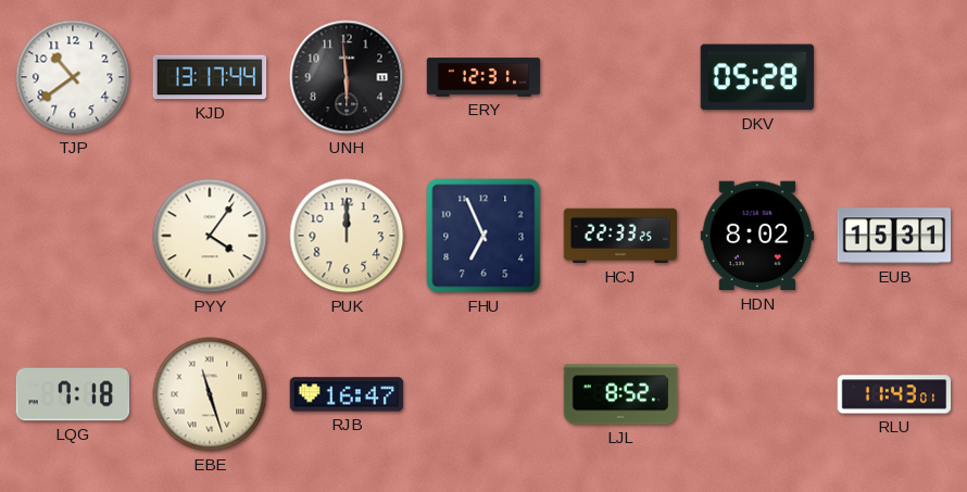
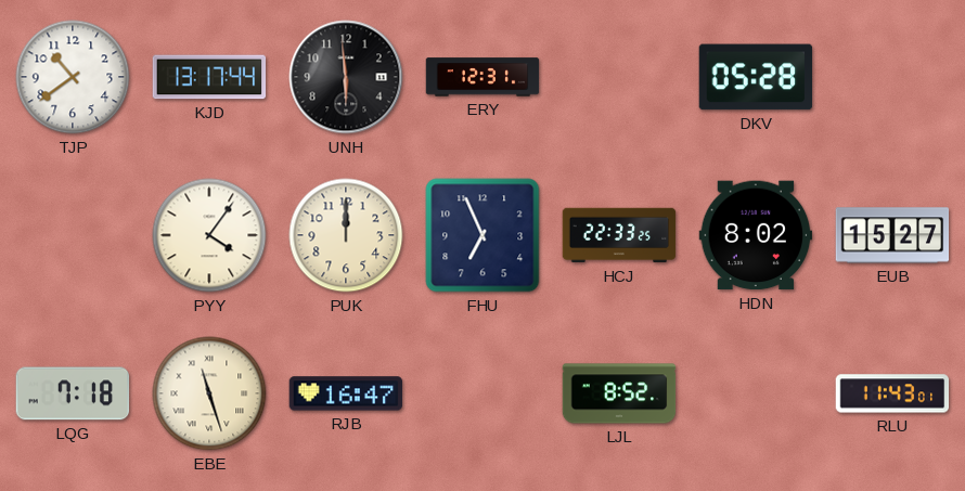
EUB: 15:31 -> 15:27
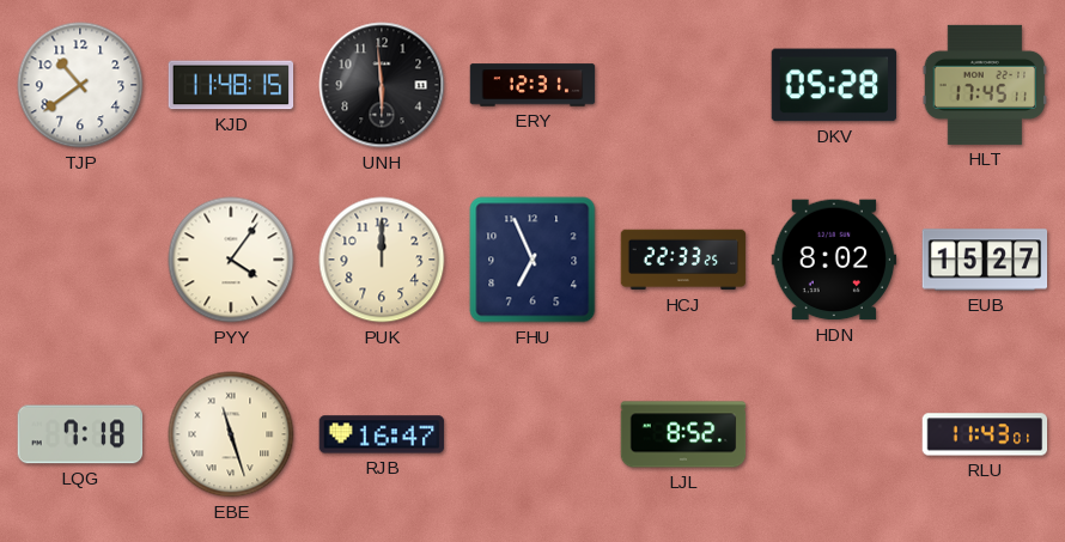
KJD: 13:17 -> 11:48
HLT: none -> 17:45
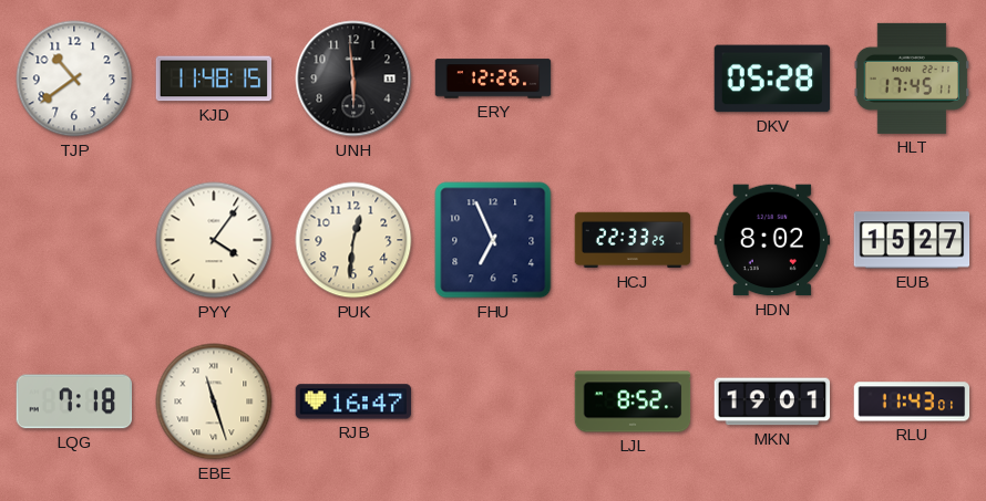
ERY: 12:31 -> 12:26
PUK: 12:00 -> 12:31
MKN: none -> 19:01
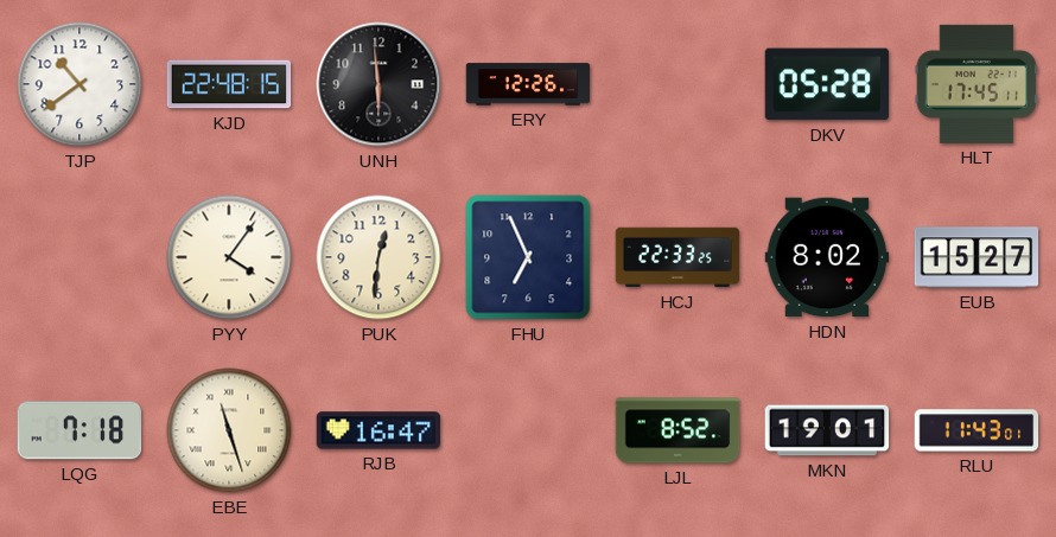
KJD: 11:48 -> 22:48
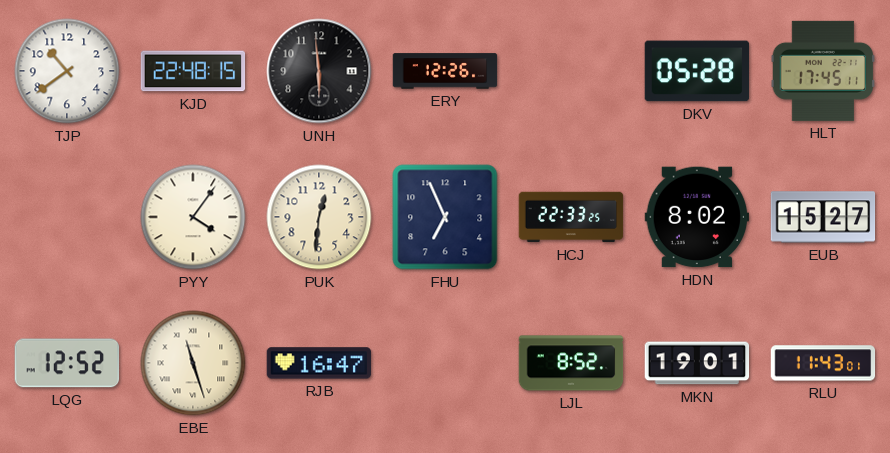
LQG: 7:18 -> 12:52
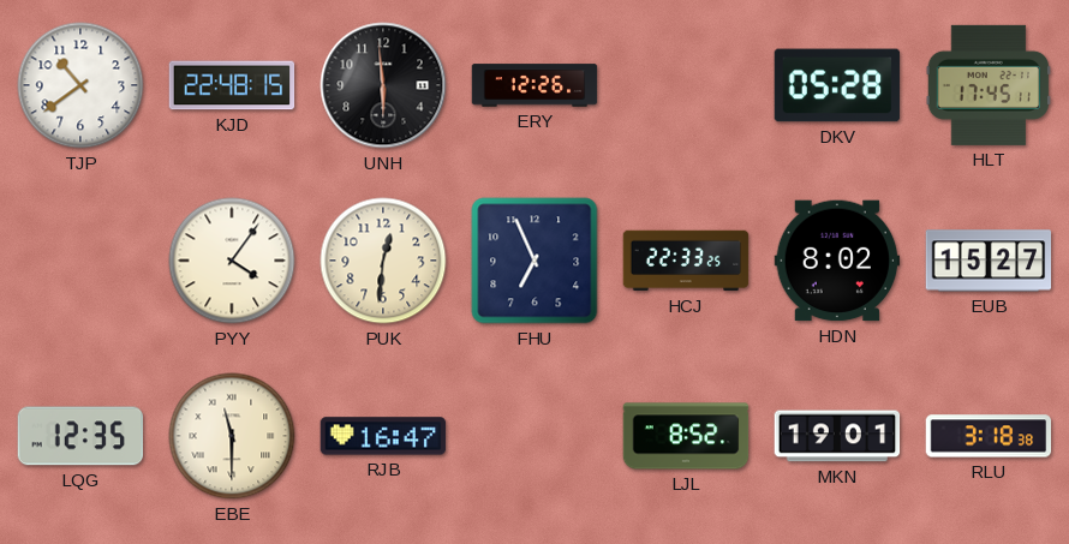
LQG: 12:52 -> 12:35
EBE: 11:27 -> 11:30
RLU: 11:43 -> 3:18
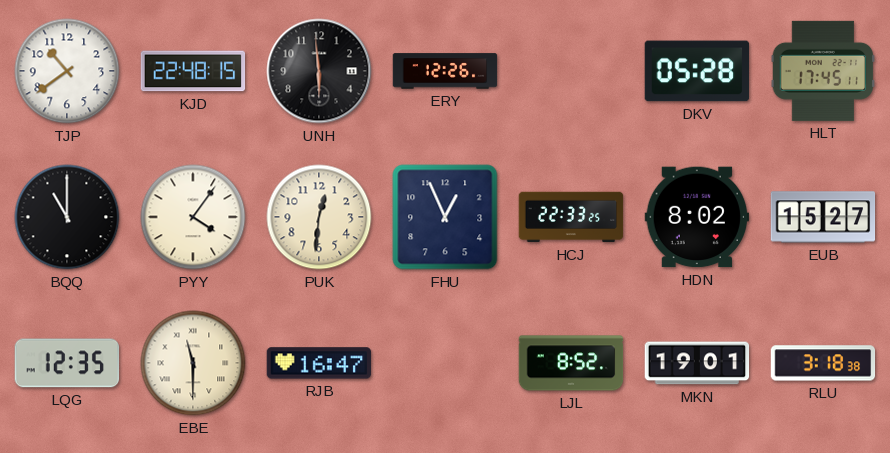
BQQ: none -> 11:00
FHU: 6:56 -> 12:56
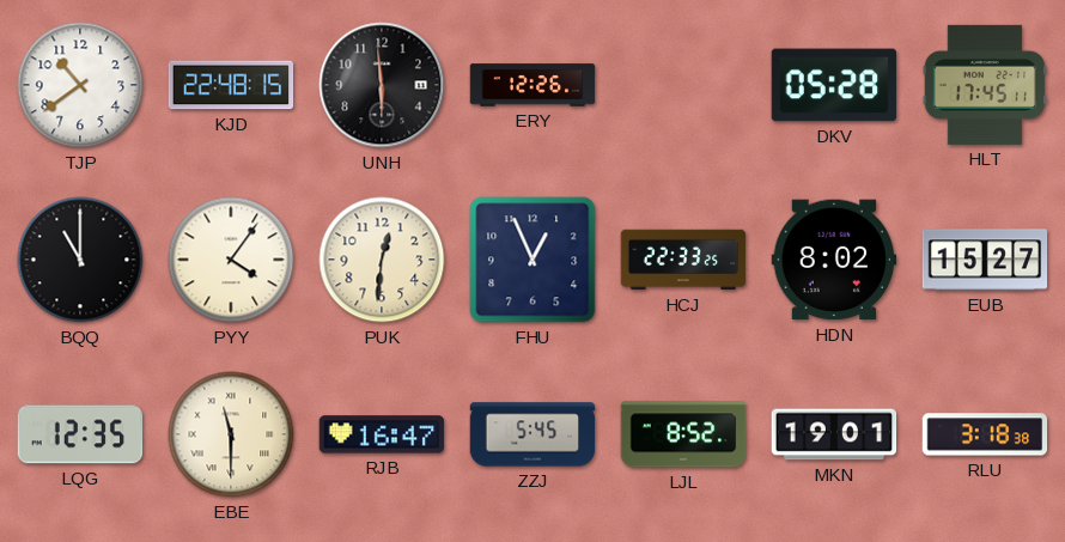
ZZJ: none -> 5:45
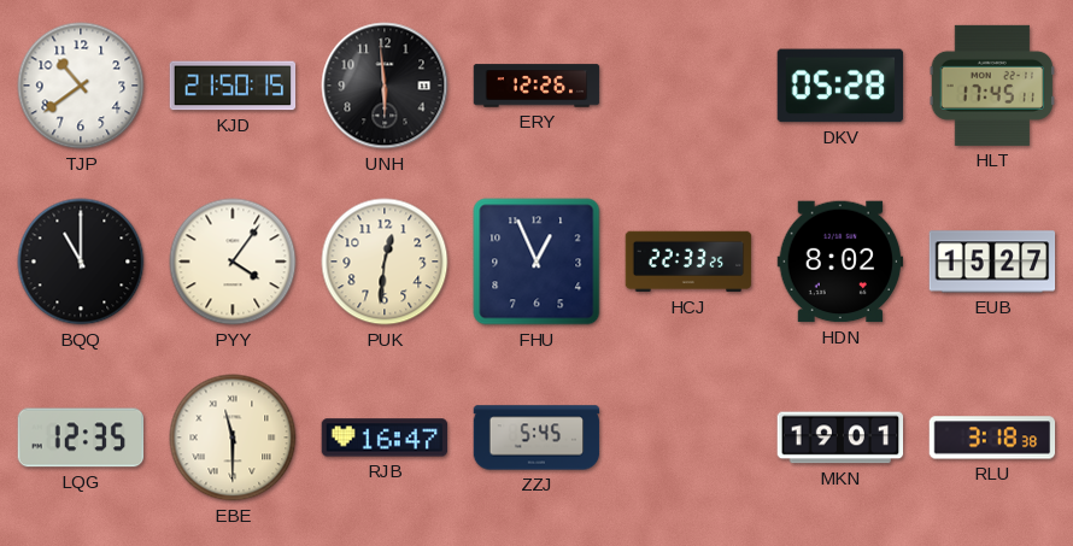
KJD: 22:48 -> 21:50
LJL: 8:52 -> none
